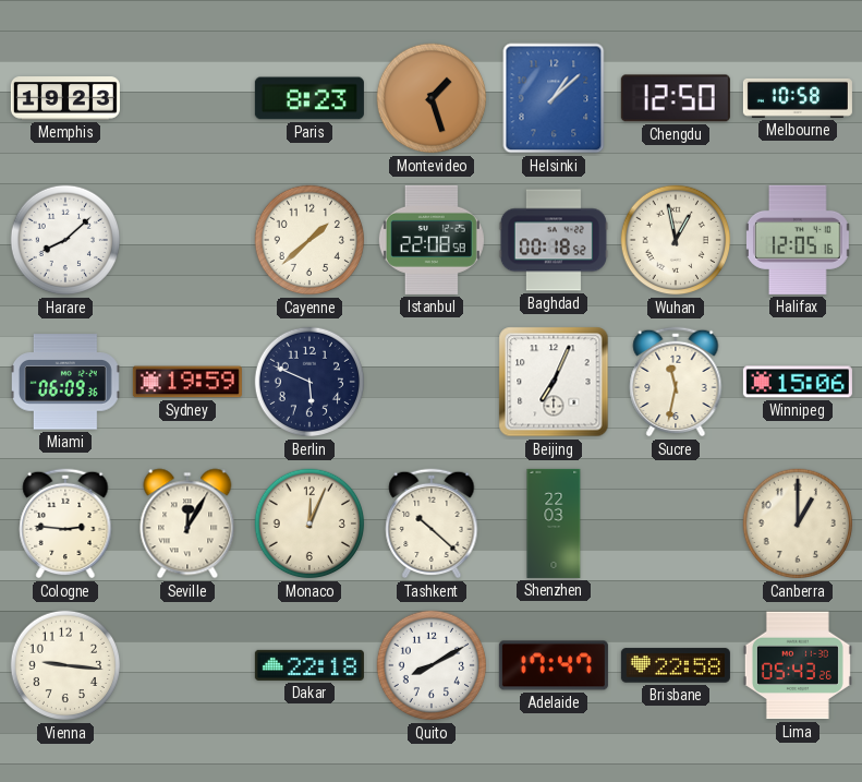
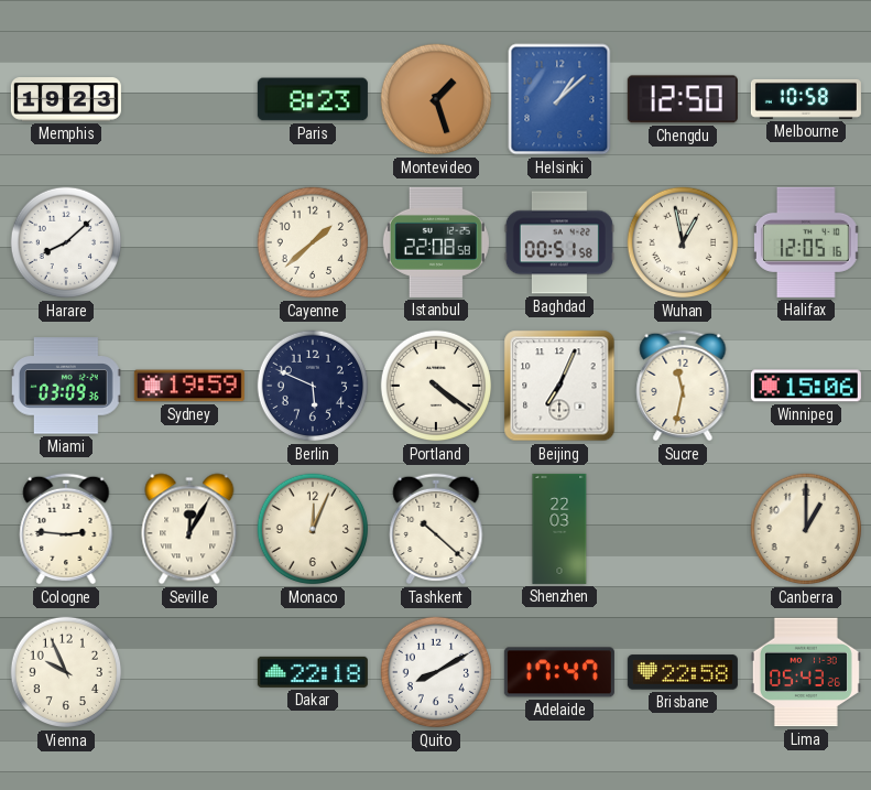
Baghdad: 00:18 -> 00:51
Miami: 06:09 -> 03:09
Portland: none -> 4:21
Vienna: 9:16 -> 9:56
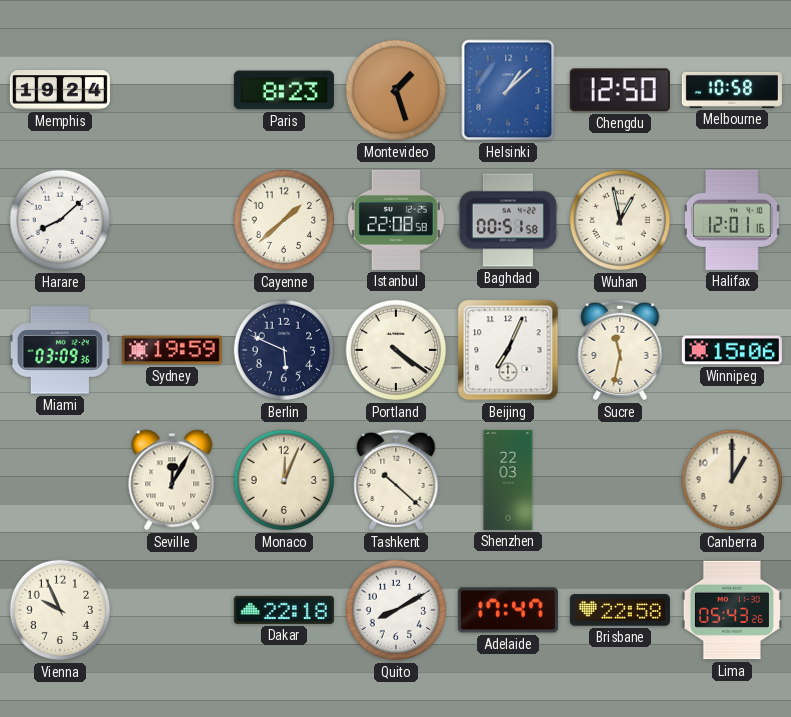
Memphis: 19:23 -> 19:24
Halifax: 12:05 -> 12:01
Cologne: 2:46 -> none
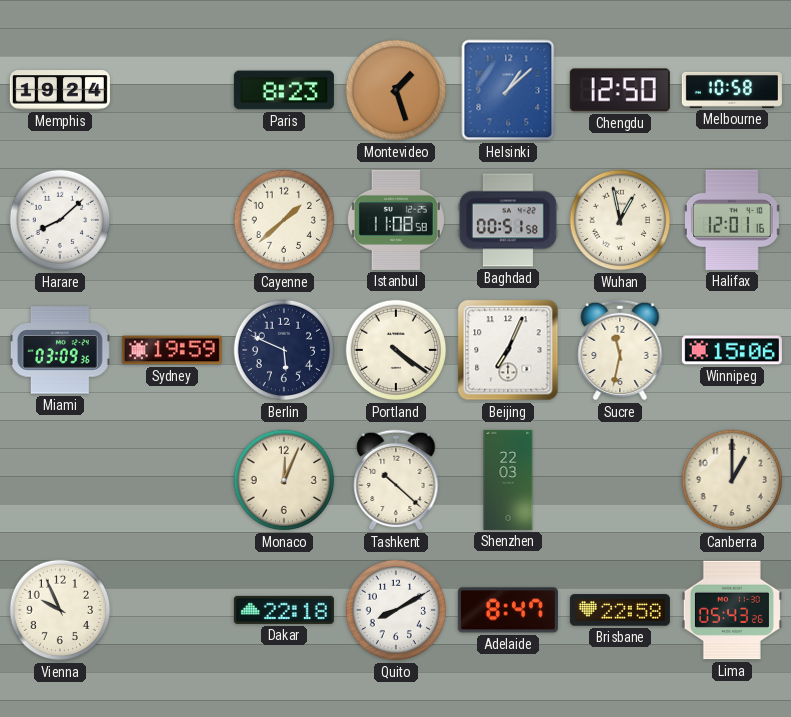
Istanbul: 22:08 -> 11:08
Seville: 12:05 -> none
Adelaide: 17:47 -> 8:47
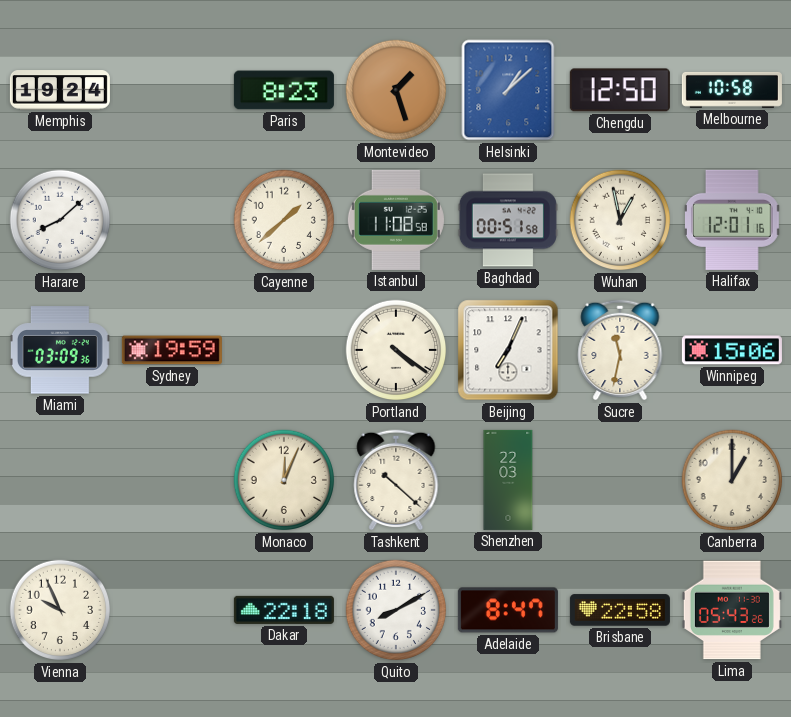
Berlin: 5:49 -> none
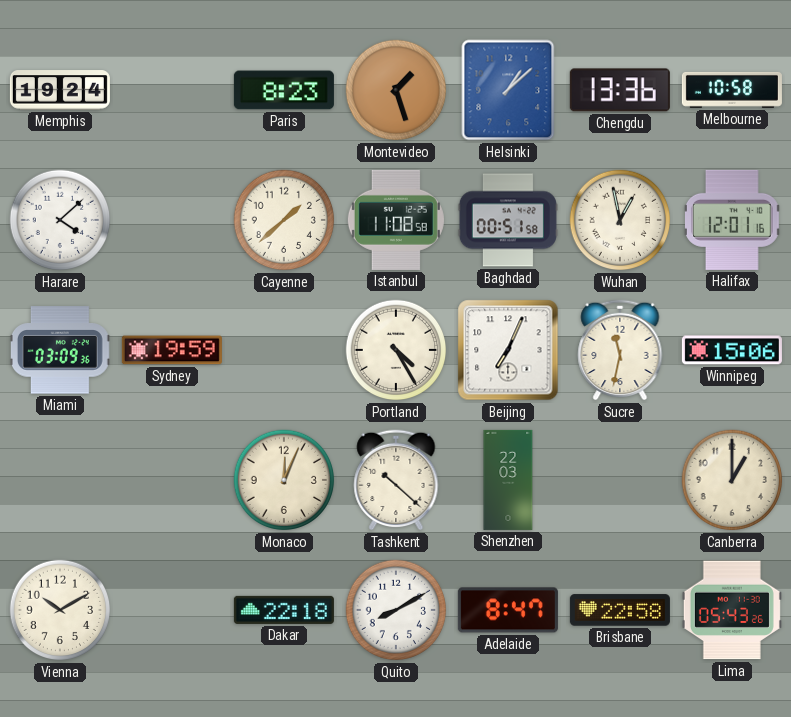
Chengdu: 12:50 -> 13:36
Harare: 8:08 -> 4:08
Portland: 4:21 -> 4:25
Vienna: 9:56 -> 10:10
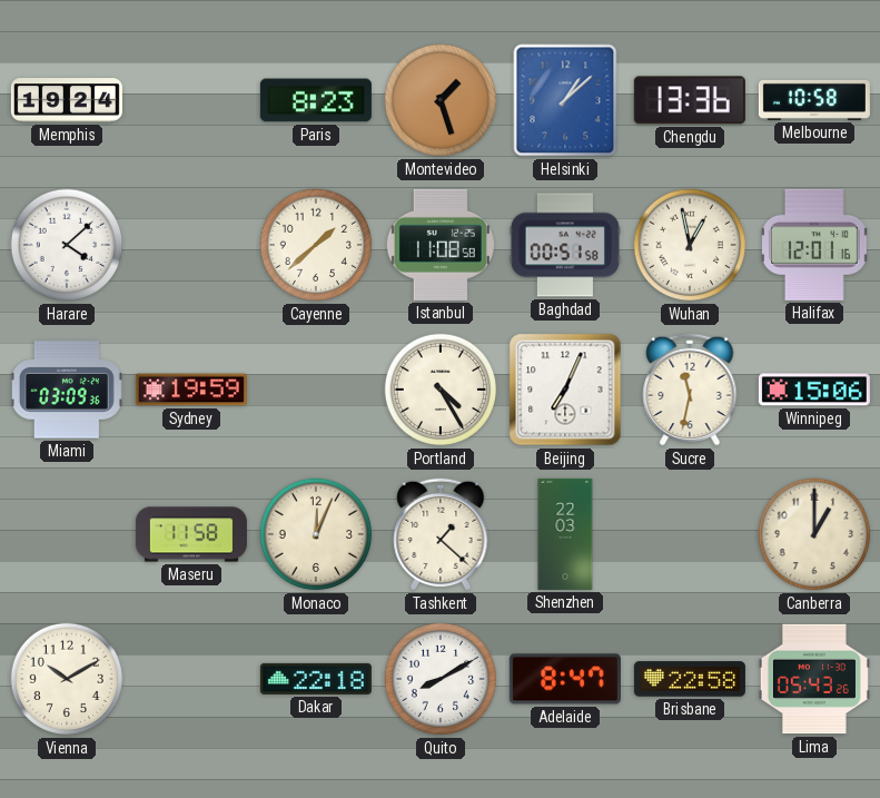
Maseru: none -> 11:58
Tashkent: 10:22 -> 1:22
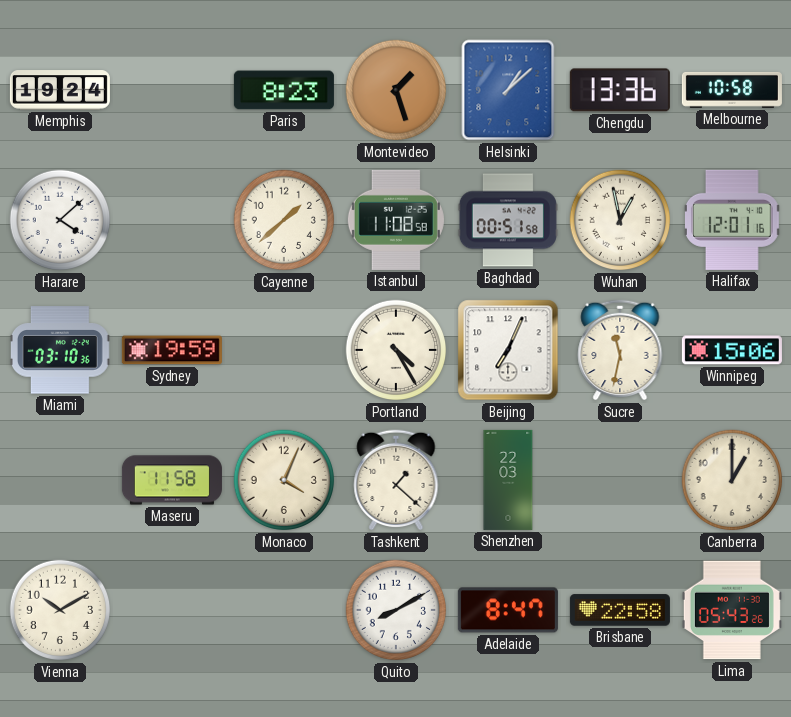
Miami: 03:09 -> 03:10
Monaco: 12:04 -> 4:04
Dakar: 22:18 -> none
